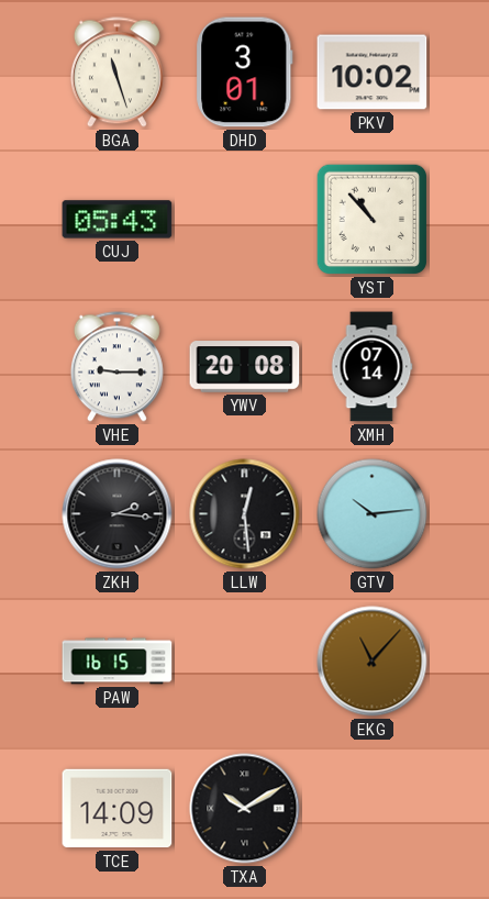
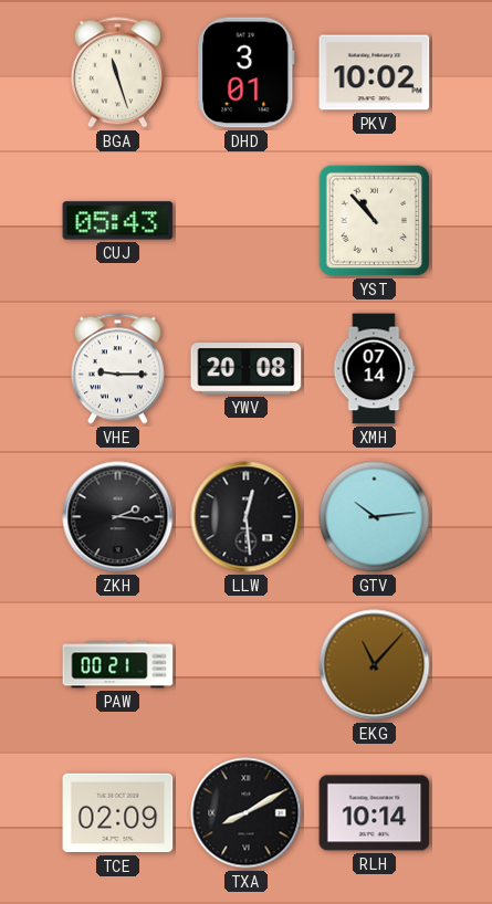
PAW: 16:15 -> 00:21
TCE: 14:09 -> 02:09
TXA: 10:10 -> 8:10
RLH: none -> 10:14
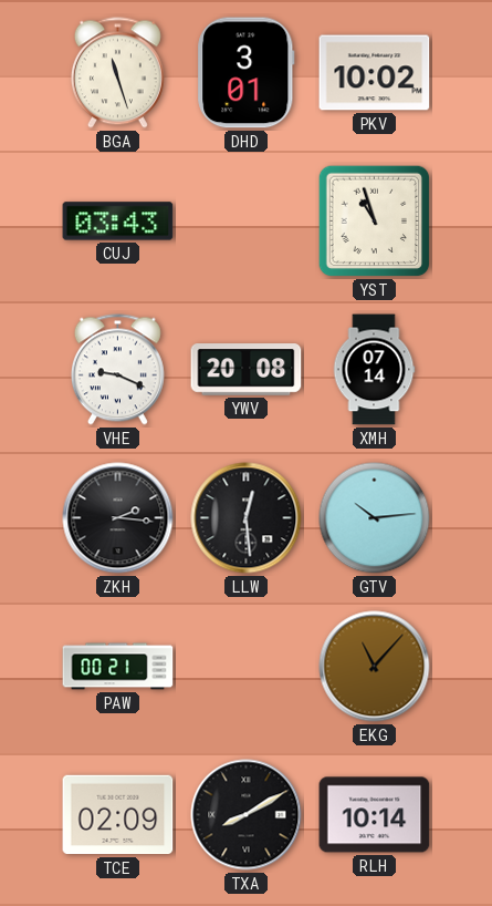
CUJ: 05:43 -> 03:43
YST: 10:53 -> 10:57
VHE: 9:15 -> 9:19
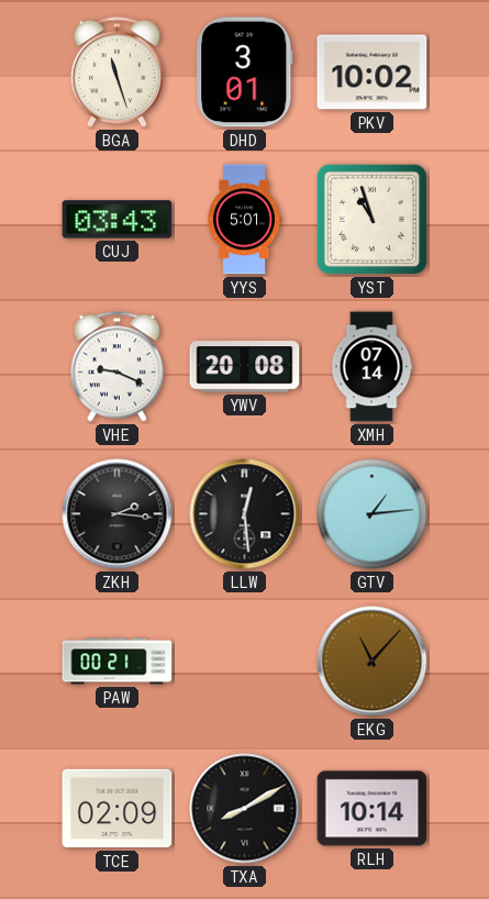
YYS: none -> 5:01
GTV: 10:14 -> 1:14
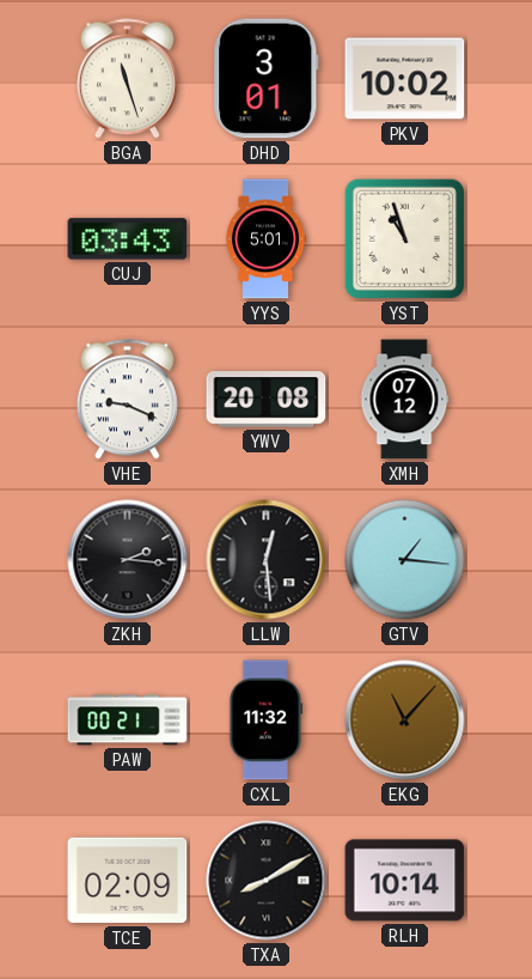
XMH: 07:14 -> 07:12
GTV: 1:14 -> 1:16
CXL: none -> 11:32
